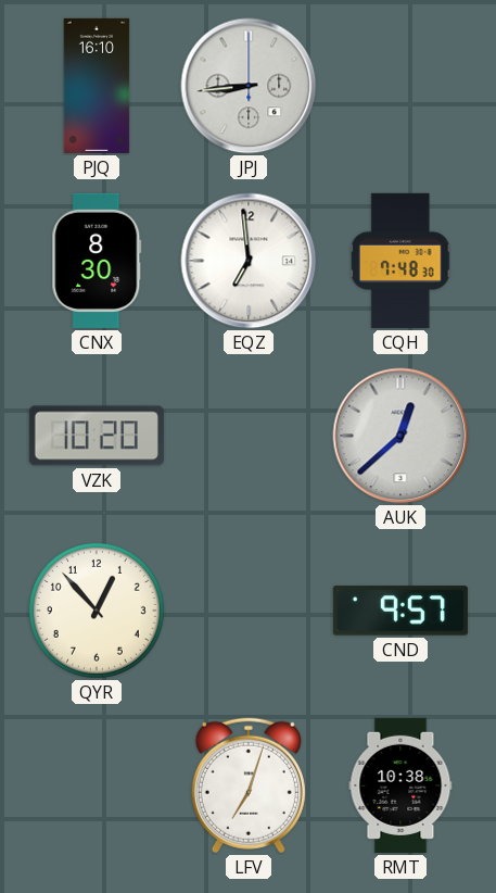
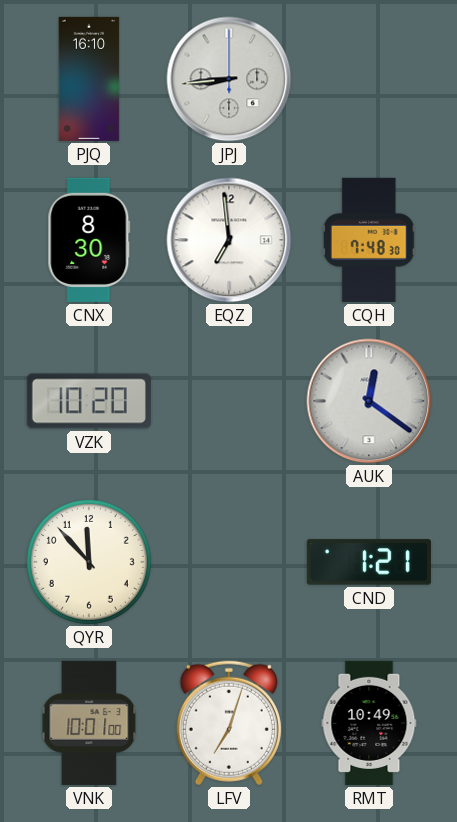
AUK: 12:38 -> 12:21
QYR: 12:53 -> 11:53
CND: 9:57 -> 1:21
VNK: none -> 10:01
RMT: 10:38 -> 10:49
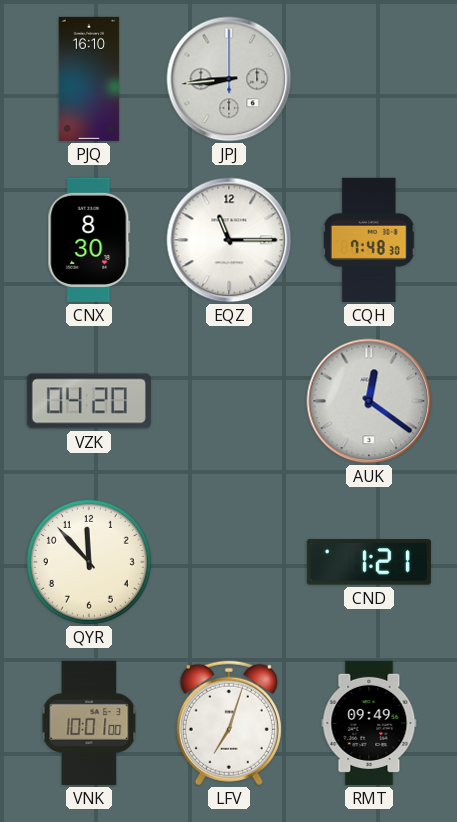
EQZ: 6:59 -> 11:15
VZK: 10:20 -> 04:20
RMT: 10:49 -> 09:49
